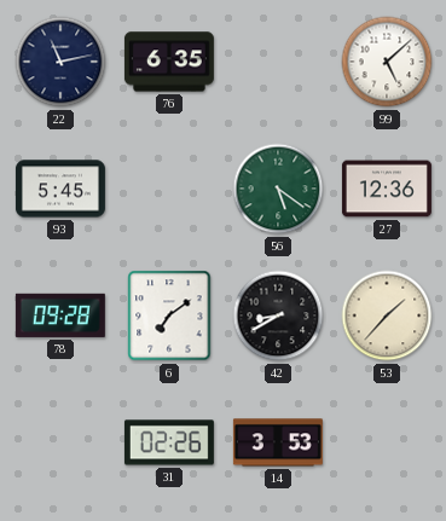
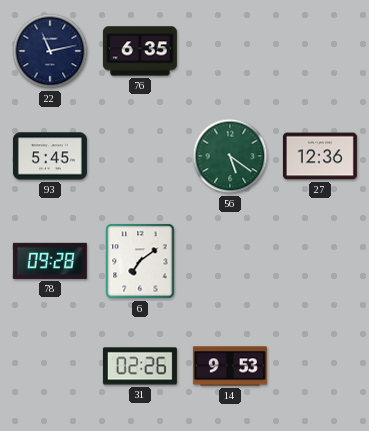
99: 5:08 -> none
42: 8:40 -> none
53: 1:37 -> none
14: 3:53 -> 9:53
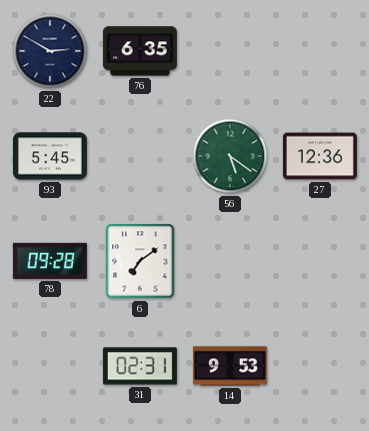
22: 11:13 -> 2:50
31: 02:26 -> 02:31
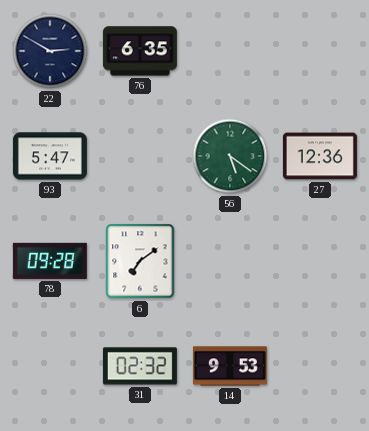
93: 5:45 -> 5:47
31: 02:31 -> 02:32
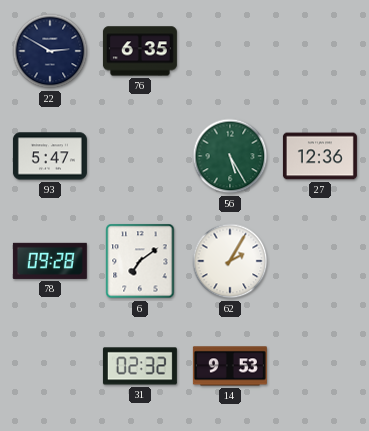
56: 5:21 -> 5:25
62: none -> 2:05
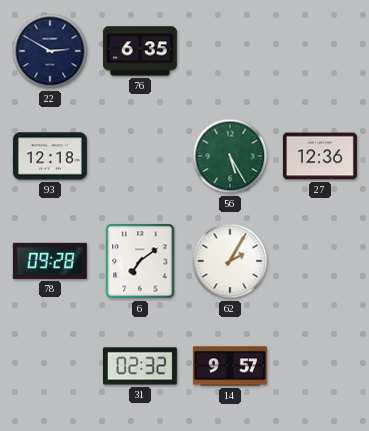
93: 5:47 -> 12:18
14: 9:53 -> 9:57
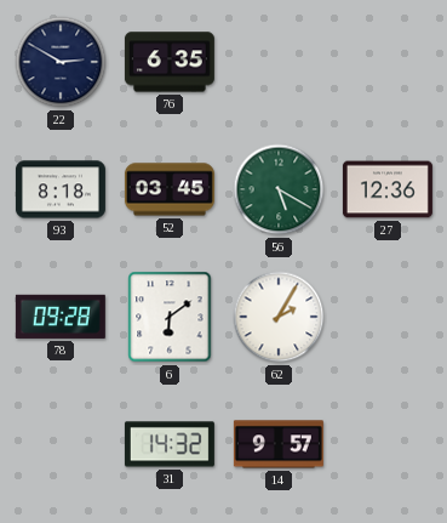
93: 12:18 -> 8:18
52: none -> 03:45
56: 5:25 -> 5:20
6: 7:09 -> 6:09
31: 02:32 -> 14:32
